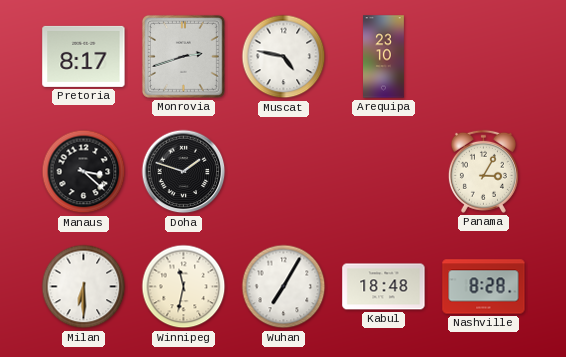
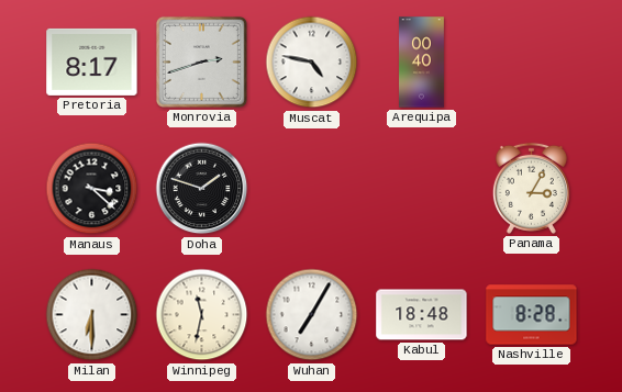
Arequipa: 23:10 -> 00:40
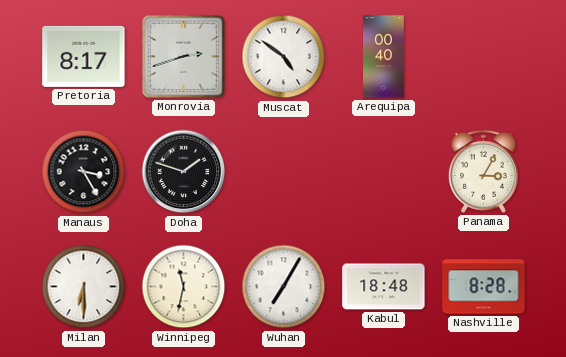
Muscat: 4:47 -> 4:51
Manaus: 3:22 -> 3:25
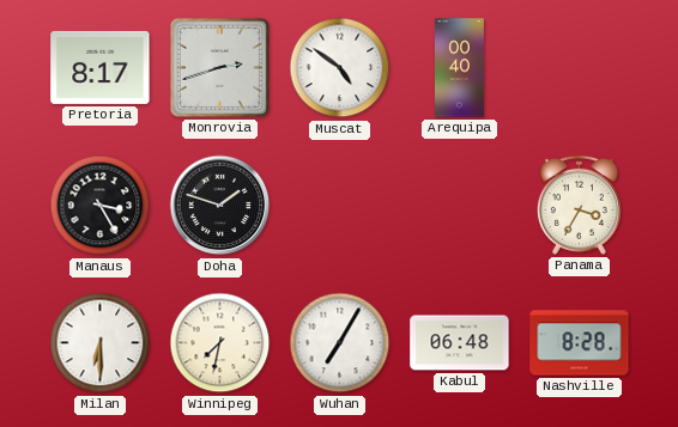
Panama: 3:05 -> 3:35
Winnipeg: 11:32 -> 7:32
Kabul: 18:48 -> 06:48
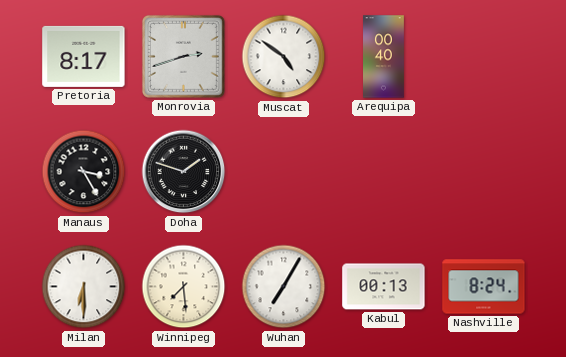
Panama: 3:35 -> none
Winnipeg: 7:32 -> 7:29
Kabul: 06:48 -> 00:13
Nashville: 8:28 -> 8:24
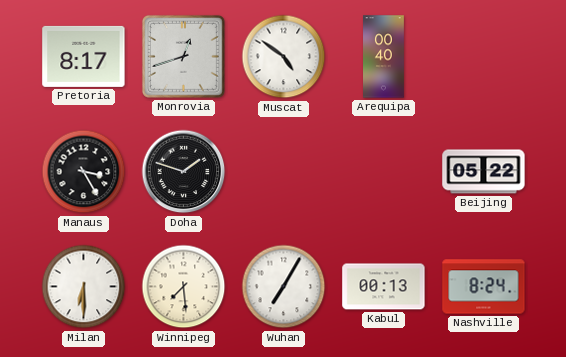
Monrovia: 2:42 -> 12:42
Beijing: none -> 05:22
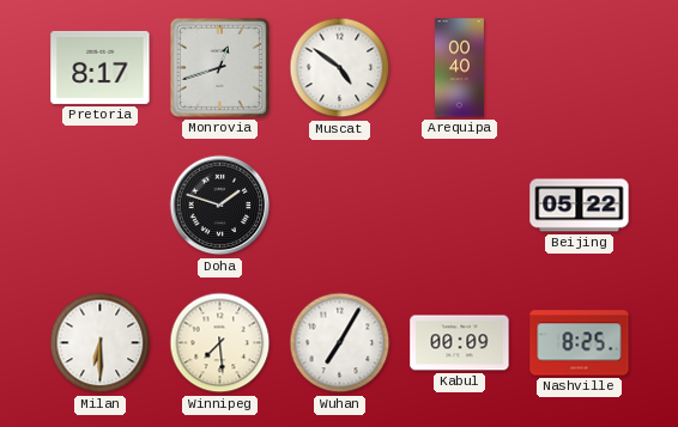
Manaus: 3:25 -> none
Kabul: 00:13 -> 00:09
Nashville: 8:24 -> 8:25
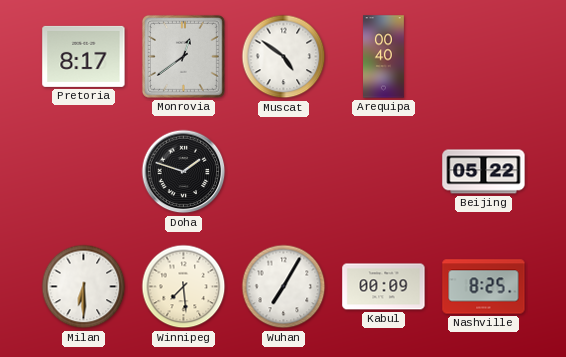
Monrovia: 12:42 -> 12:39
